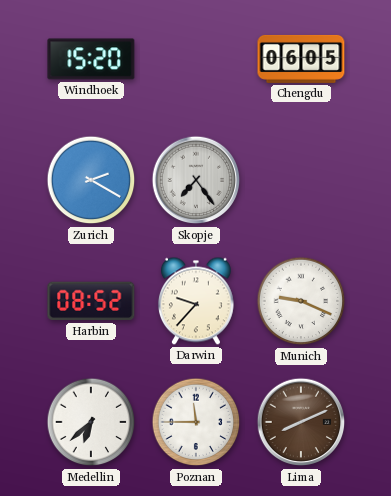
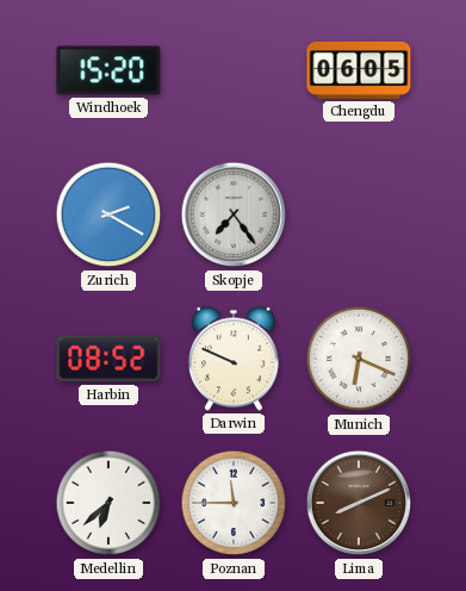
Darwin: 9:37 -> 9:49
Munich: 9:19 -> 6:19
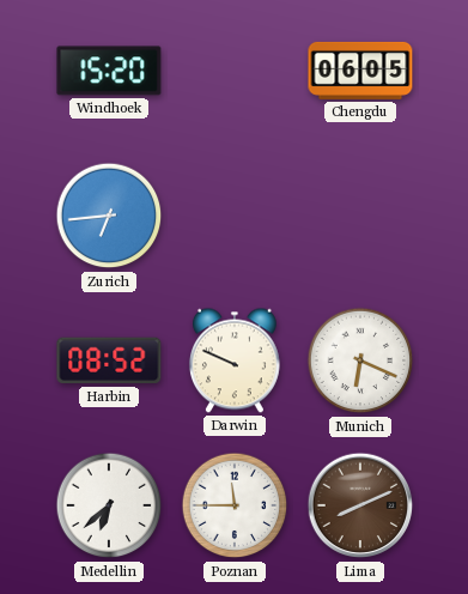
Zurich: 2:20 -> 6:44
Skopje: 7:24 -> none
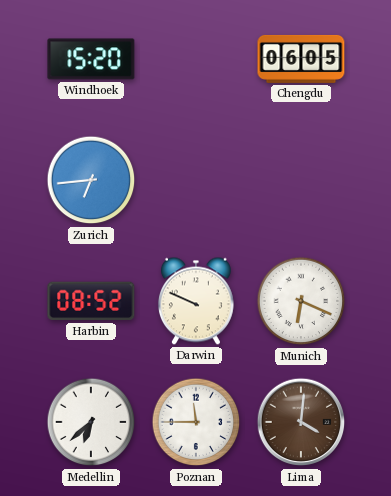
Lima: 8:11 -> 4:01
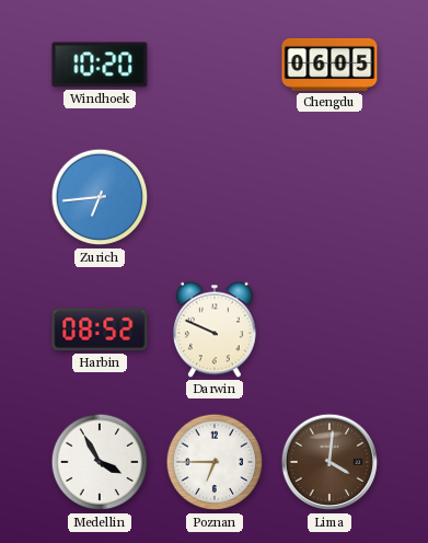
Windhoek: 15:20 -> 10:20
Munich: 6:19 -> none
Medellin: 6:38 -> 3:55
Poznan: 11:45 -> 6:45
